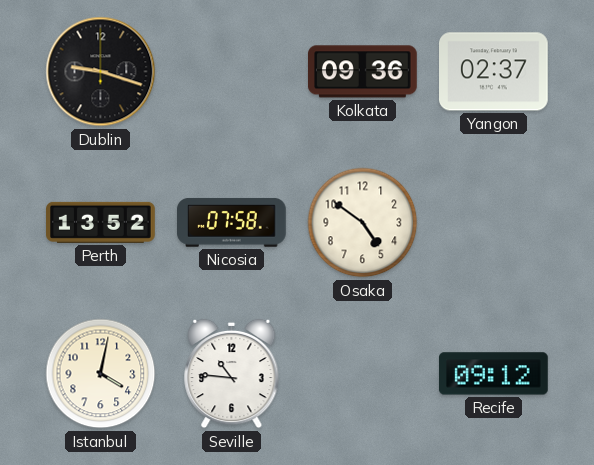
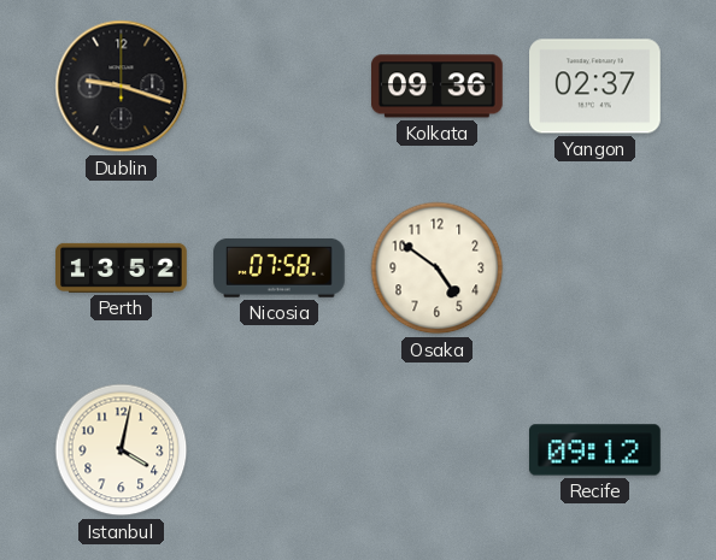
Seville: 10:46 -> none
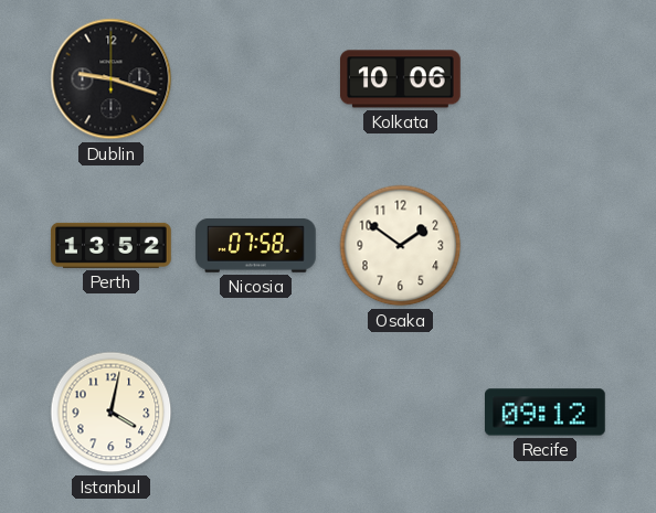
Kolkata: 09:36 -> 10:06
Yangon: 02:37 -> none
Osaka: 4:51 -> 1:51
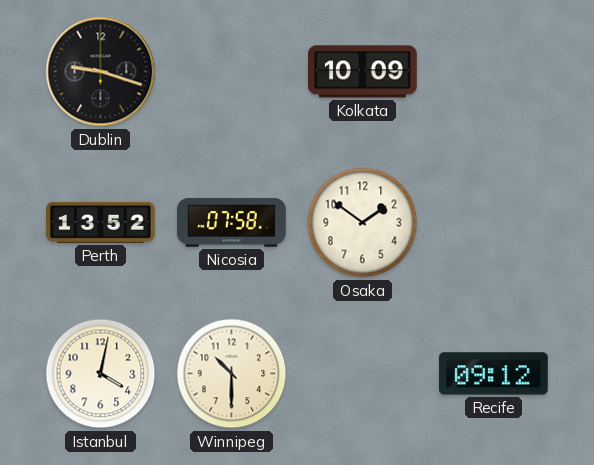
Kolkata: 10:06 -> 10:09
Winnipeg: none -> 10:30
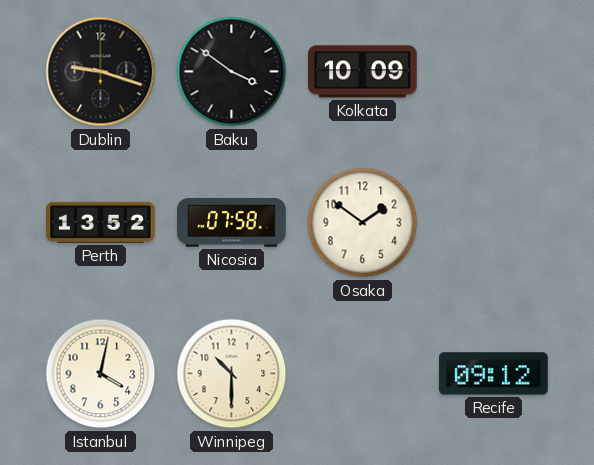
Baku: none -> 3:51
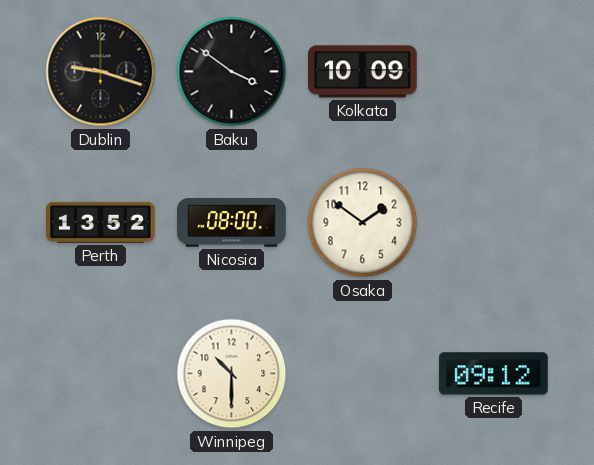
Nicosia: 07:58 -> 08:00
Istanbul: 4:02 -> none
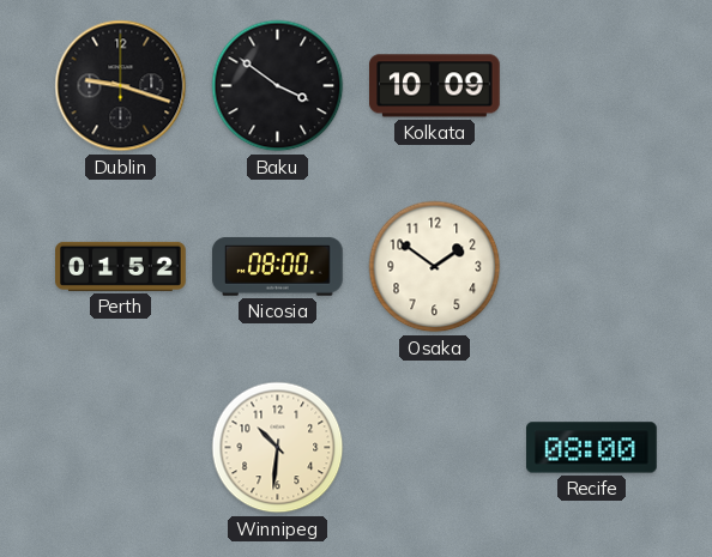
Perth: 13:52 -> 01:52
Winnipeg: 10:30 -> 10:31
Recife: 09:12 -> 08:00
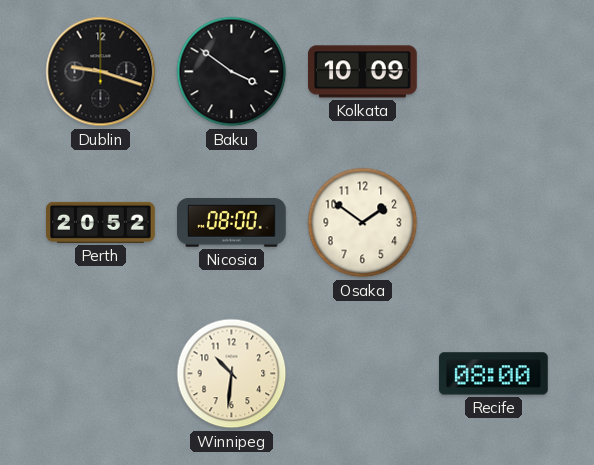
Perth: 01:52 -> 20:52
